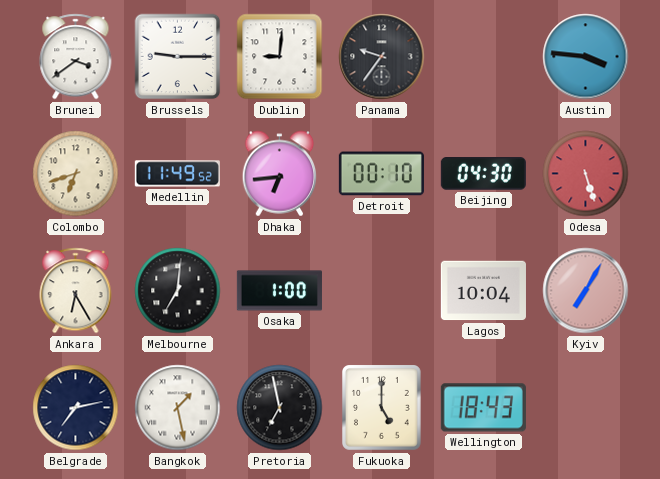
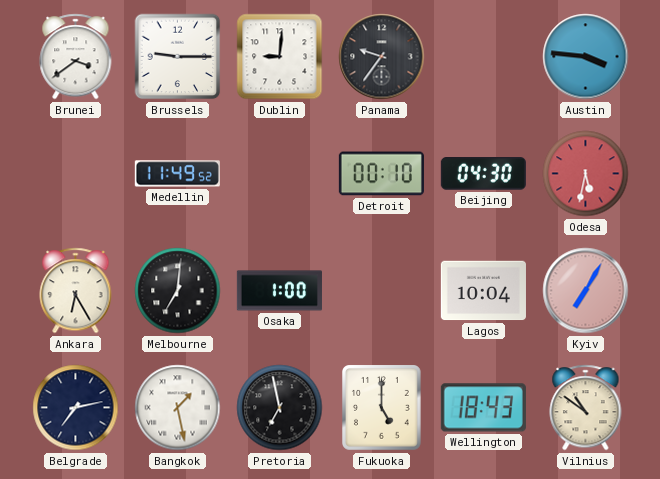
Colombo: 6:42 -> none
Dhaka: 6:44 -> none
Odesa: 5:27 -> 5:32
Vilnius: none -> 10:51
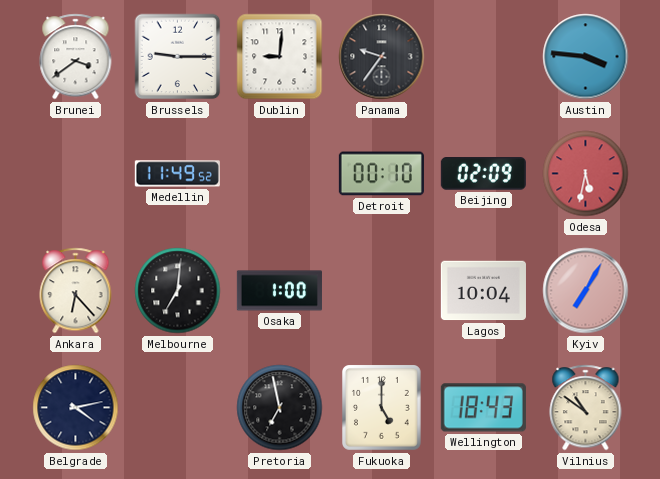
Beijing: 04:30 -> 02:09
Ankara: 6:25 -> 6:23
Belgrade: 7:13 -> 4:13
Bangkok: 1:28 -> none
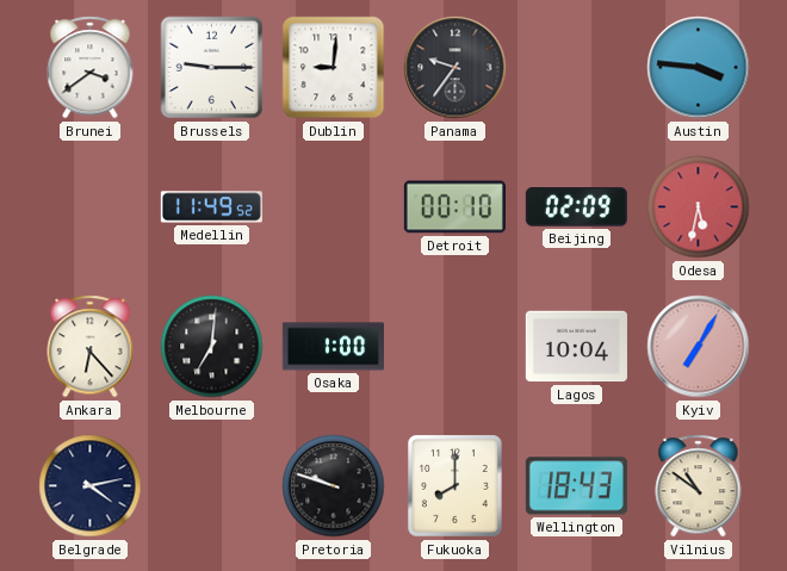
Pretoria: 6:58 -> 9:48
Fukuoka: 5:00 -> 8:00
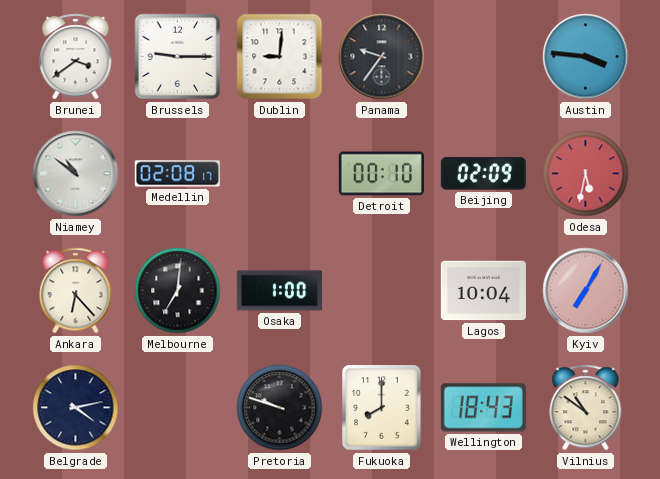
Niamey: none -> 10:51
Medellin: 11:49 -> 02:08
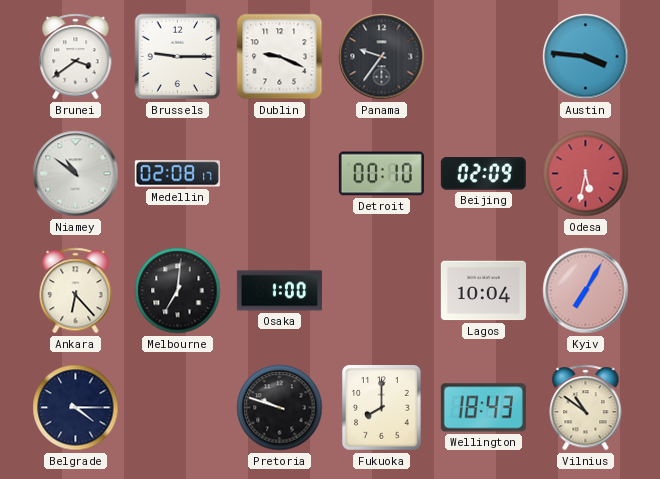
Dublin: 9:01 -> 9:19
Belgrade: 4:13 -> 4:15
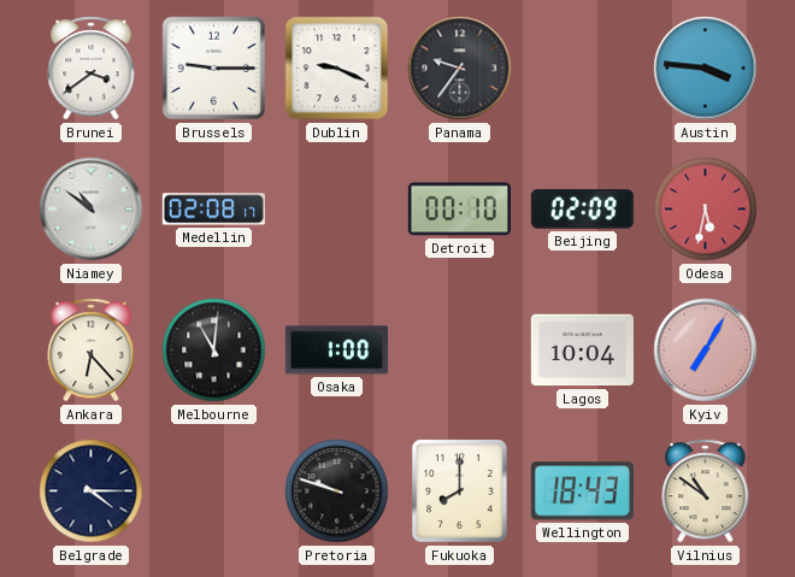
Melbourne: 7:01 -> 11:01
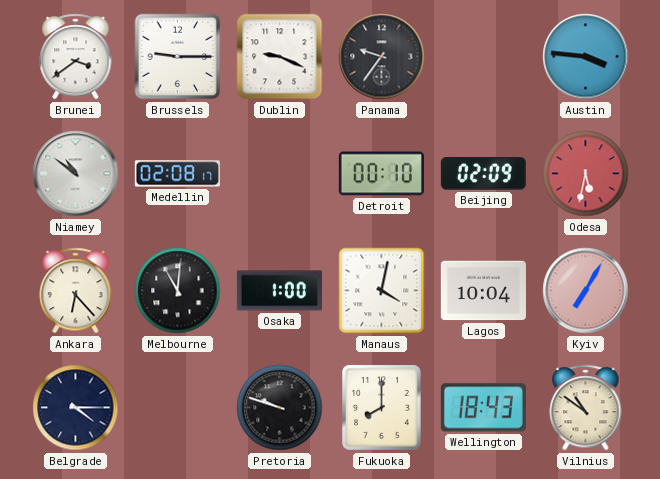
Manaus: none -> 4:02
